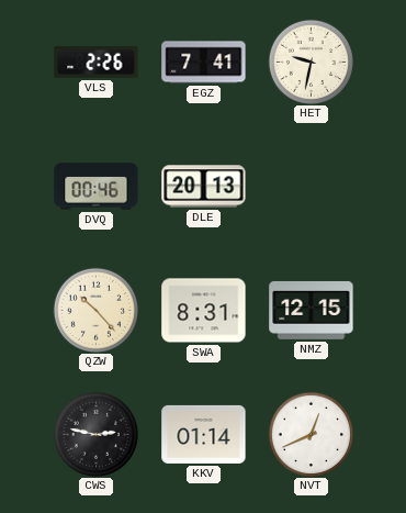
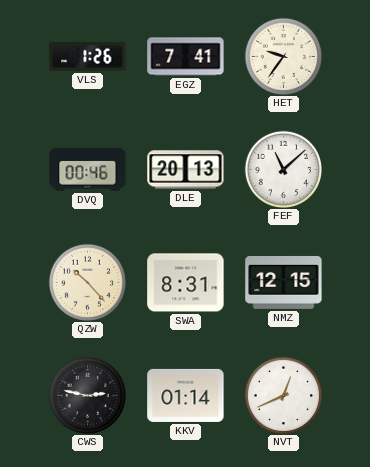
VLS: 2:26 -> 1:26
HET: 9:32 -> 9:36
FEF: none -> 11:08
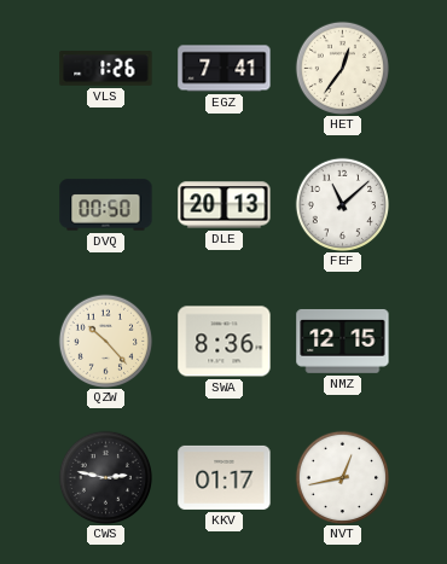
HET: 9:36 -> 12:36
DVQ: 00:46 -> 00:50
SWA: 8:31 -> 8:36
KKV: 01:14 -> 01:17
NVT: 12:41 -> 12:43
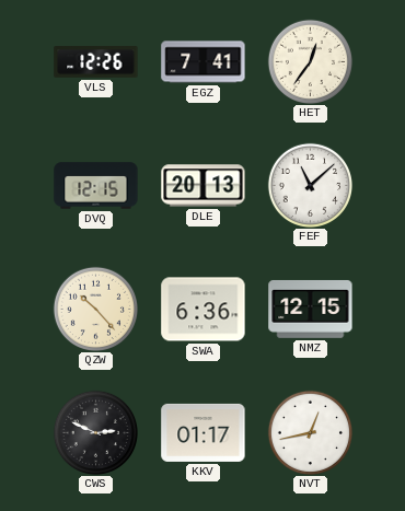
VLS: 1:26 -> 12:26
DVQ: 00:50 -> 12:15
SWA: 8:36 -> 6:36
CWS: 2:47 -> 2:49
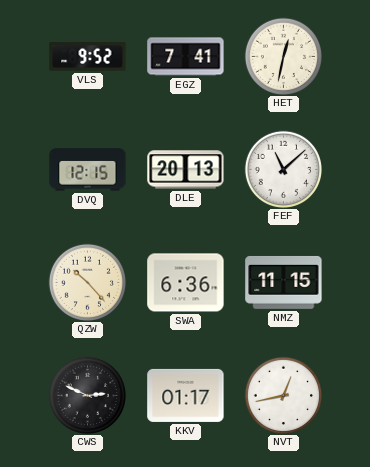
VLS: 12:26 -> 9:52
HET: 12:36 -> 12:32
NMZ: 12:15 -> 11:15
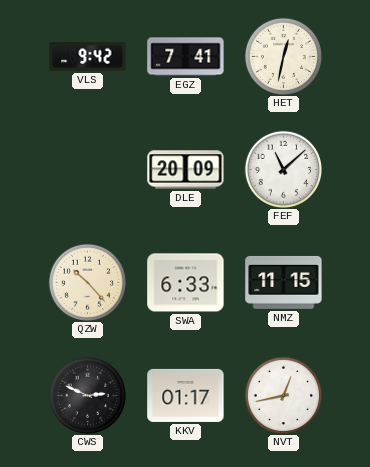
VLS: 9:52 -> 9:42
DVQ: 12:15 -> none
DLE: 20:13 -> 20:09
SWA: 6:36 -> 6:33
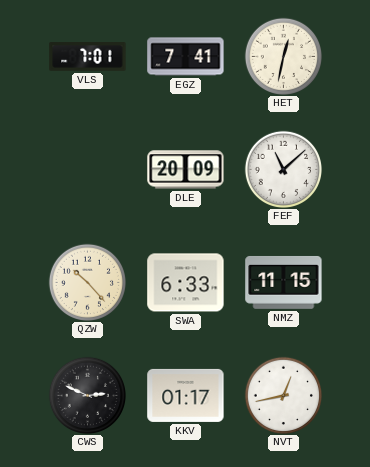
VLS: 9:42 -> 7:01
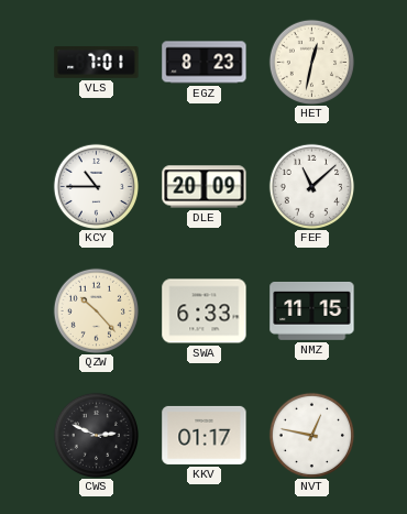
EGZ: 7:41 -> 8:23
KCY: none -> 10:45
NVT: 12:43 -> 12:47
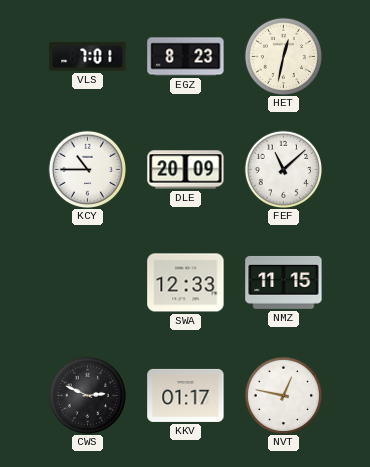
QZW: 10:23 -> none
SWA: 6:33 -> 12:33
